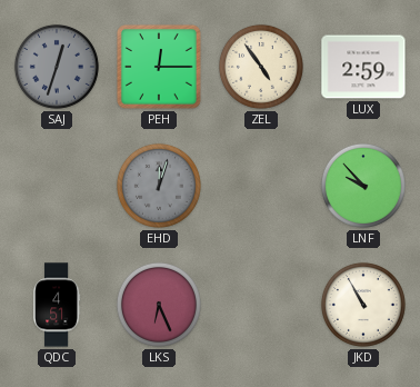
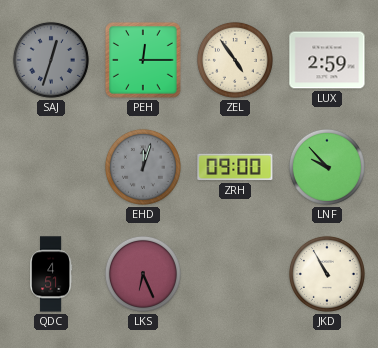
ZRH: none -> 09:00
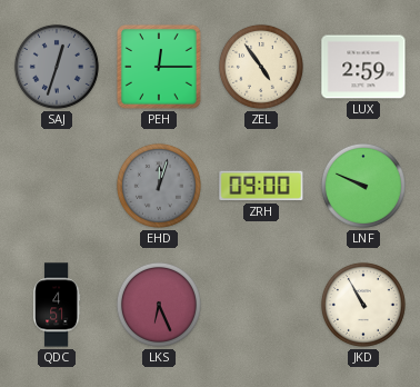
LNF: 9:53 -> 9:49
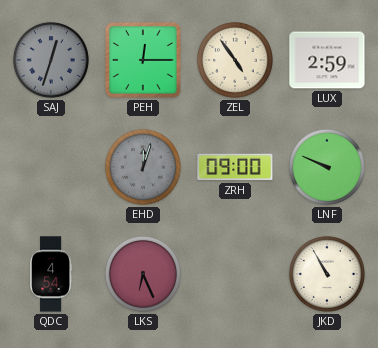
QDC: 4:51 -> 4:54
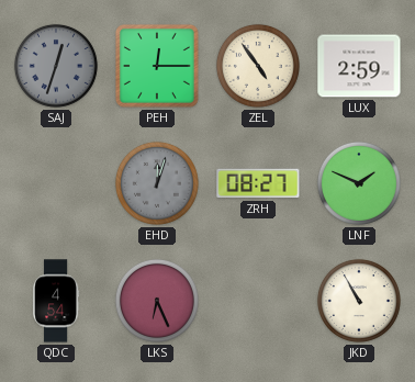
ZRH: 09:00 -> 08:27
LNF: 9:49 -> 1:49
